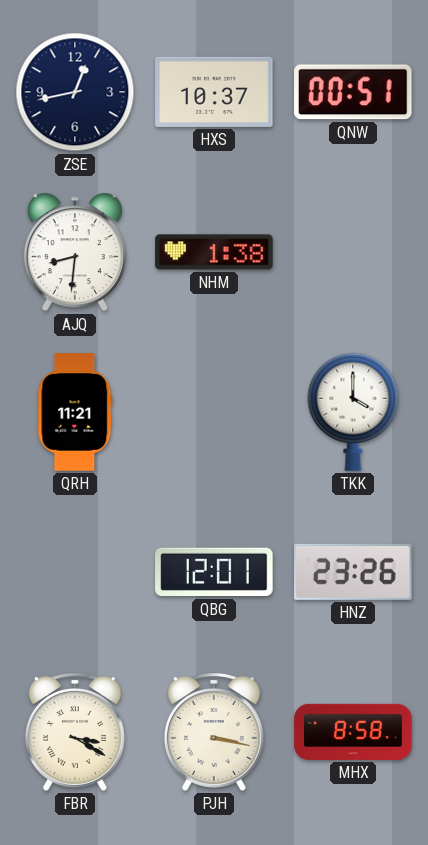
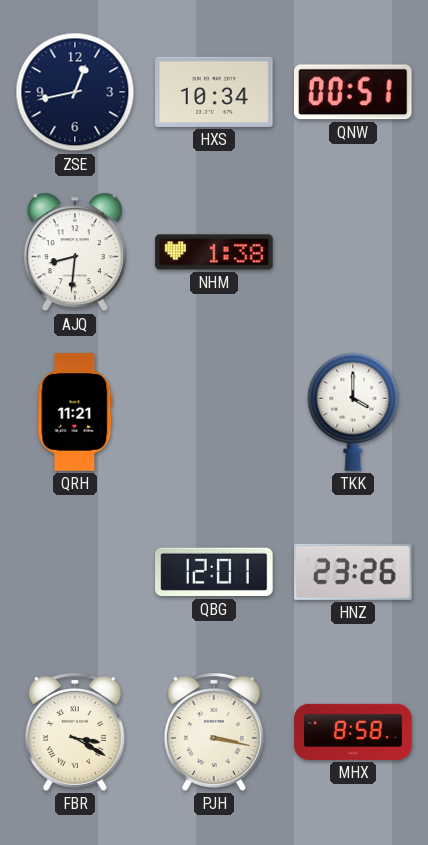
HXS: 10:37 -> 10:34
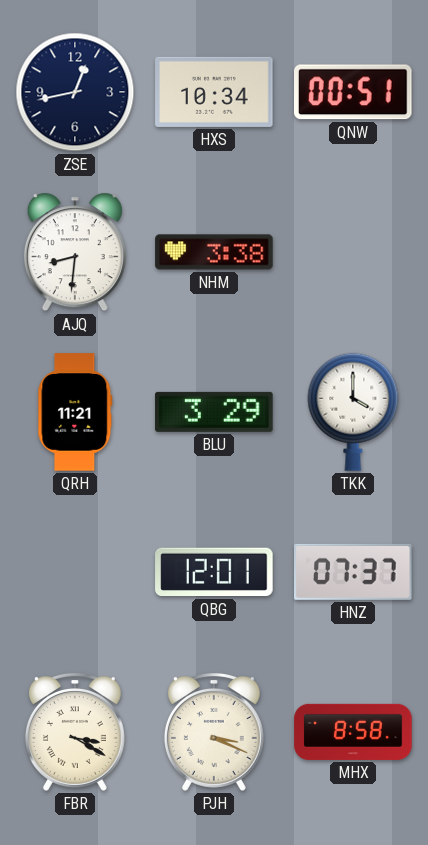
NHM: 1:38 -> 3:38
BLU: none -> 3:29
HNZ: 23:26 -> 07:37
PJH: 3:17 -> 3:19
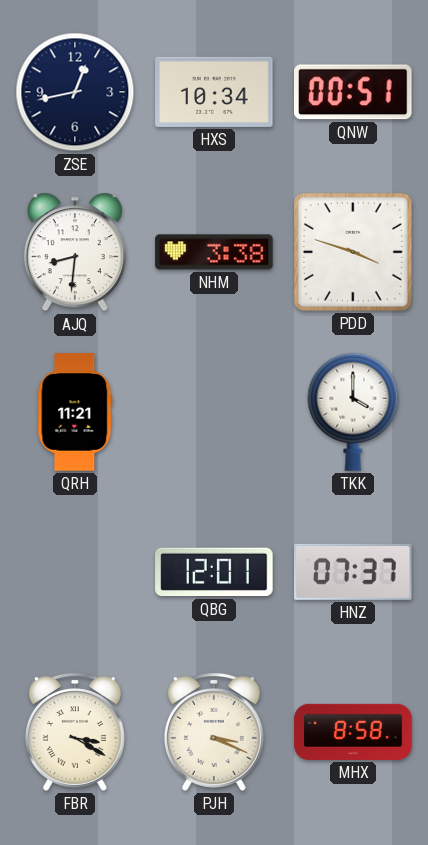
PDD: none -> 3:48
BLU: 3:29 -> none
